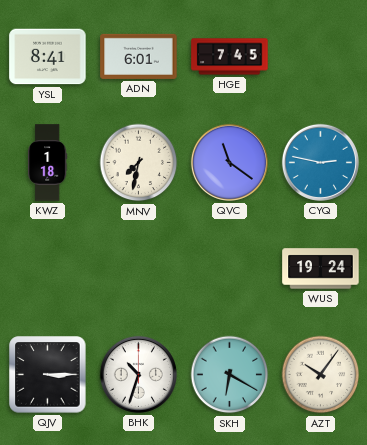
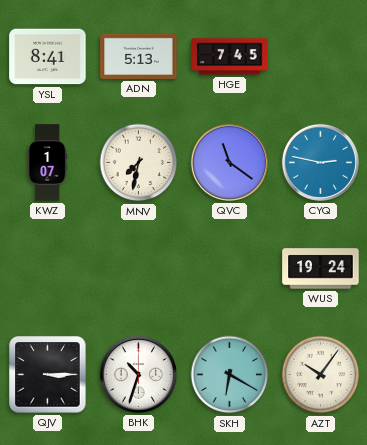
ADN: 6:01 -> 5:13
KWZ: 1:18 -> 1:07
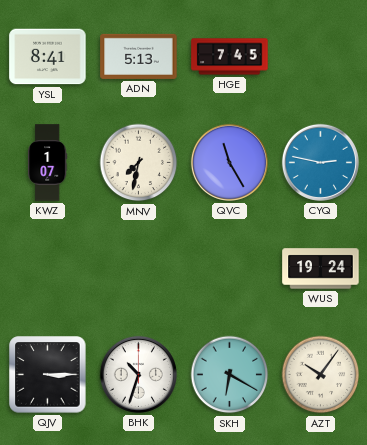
QVC: 11:21 -> 11:25
